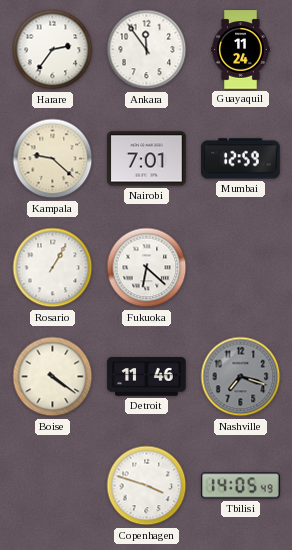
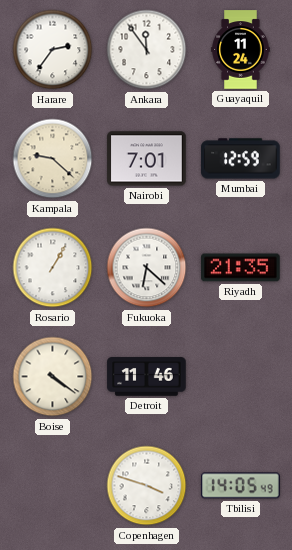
Riyadh: none -> 21:35
Nashville: 7:18 -> none
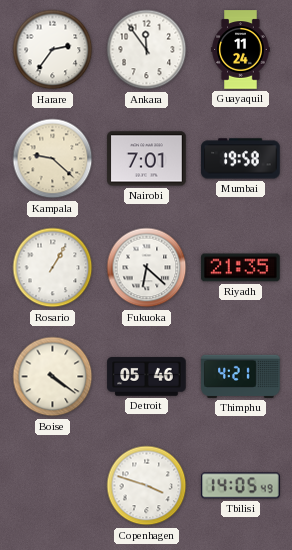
Mumbai: 12:59 -> 19:58
Detroit: 11:46 -> 05:46
Thimphu: none -> 4:21
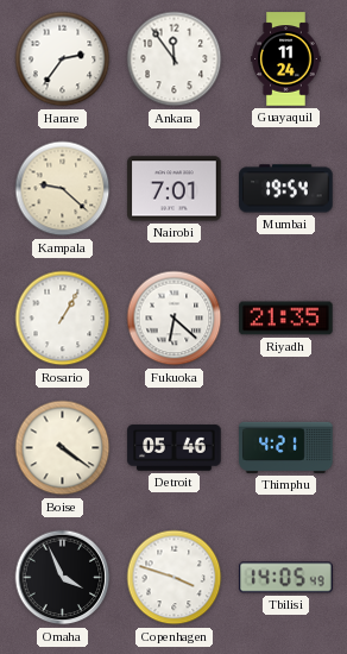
Mumbai: 19:58 -> 19:54
Omaha: none -> 3:56
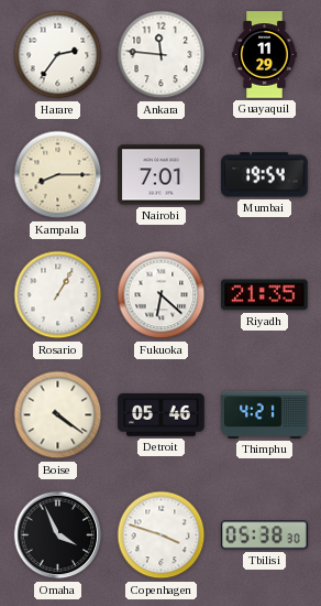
Ankara: 11:54 -> 11:46
Guayaquil: 11:24 -> 11:29
Kampala: 9:22 -> 8:15
Tbilisi: 14:05 -> 05:38
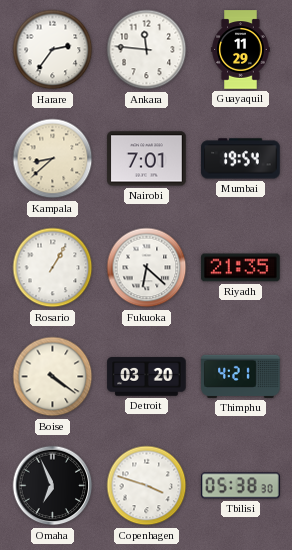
Kampala: 8:15 -> 8:38
Detroit: 05:46 -> 03:20
Omaha: 3:56 -> 6:56
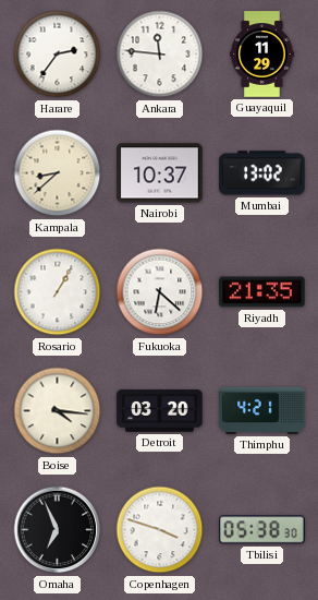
Nairobi: 7:01 -> 10:37
Mumbai: 19:54 -> 13:02
Boise: 4:21 -> 4:16
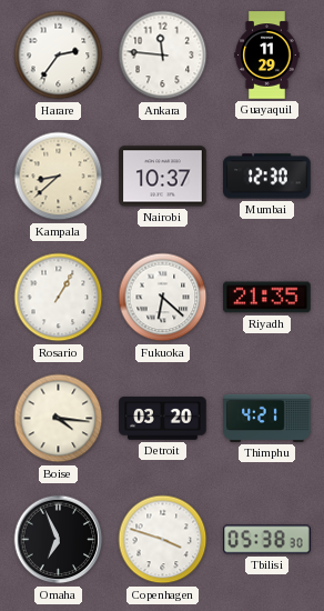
Mumbai: 13:02 -> 12:30
